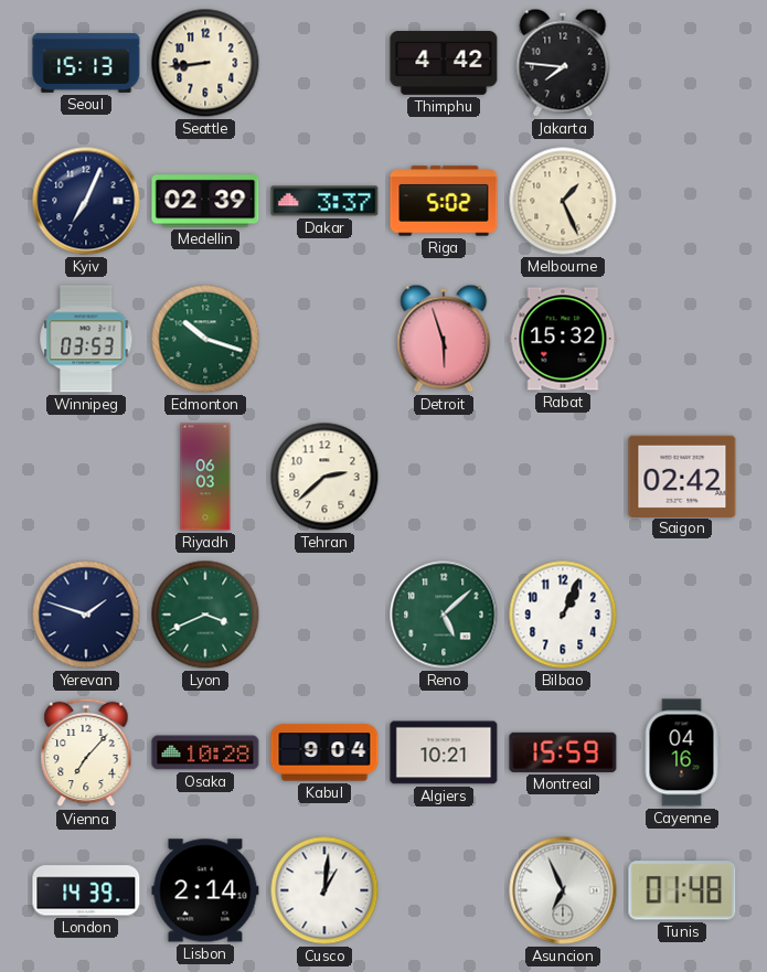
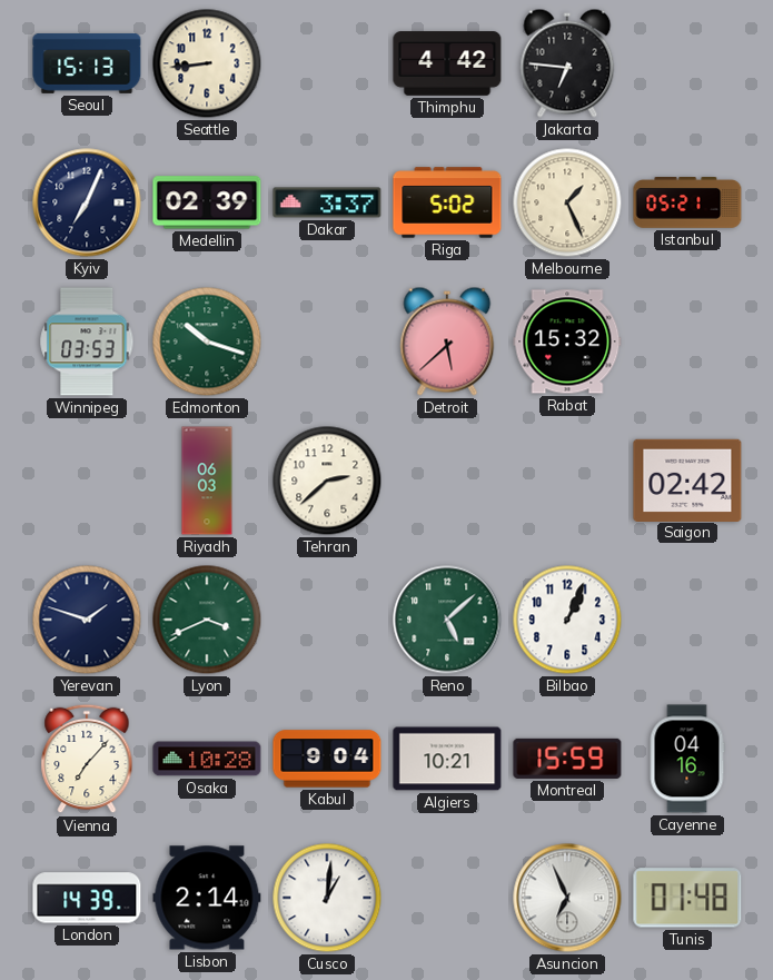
Jakarta: 7:46 -> 6:46
Istanbul: none -> 05:21
Detroit: 5:57 -> 5:38
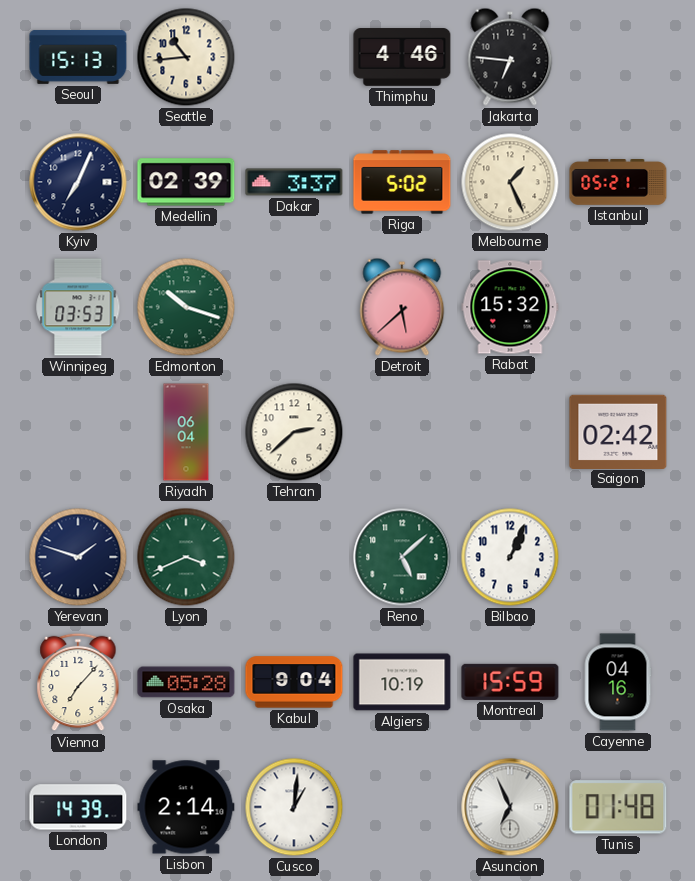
Seattle: 8:44 -> 10:44
Thimphu: 4:42 -> 4:46
Riyadh: 06:03 -> 06:04
Osaka: 10:28 -> 05:28
Algiers: 10:21 -> 10:19
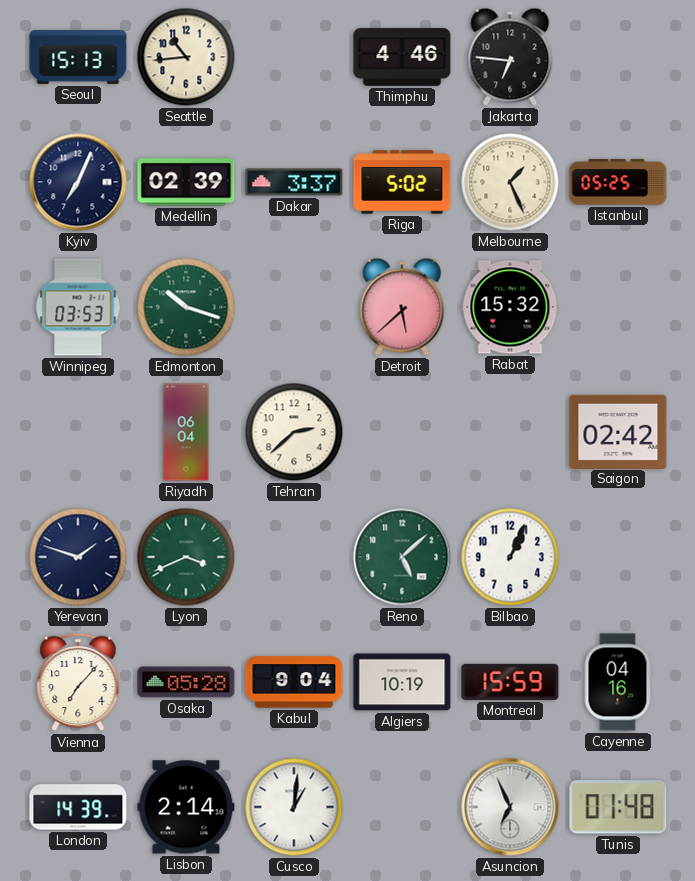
Istanbul: 05:21 -> 05:25
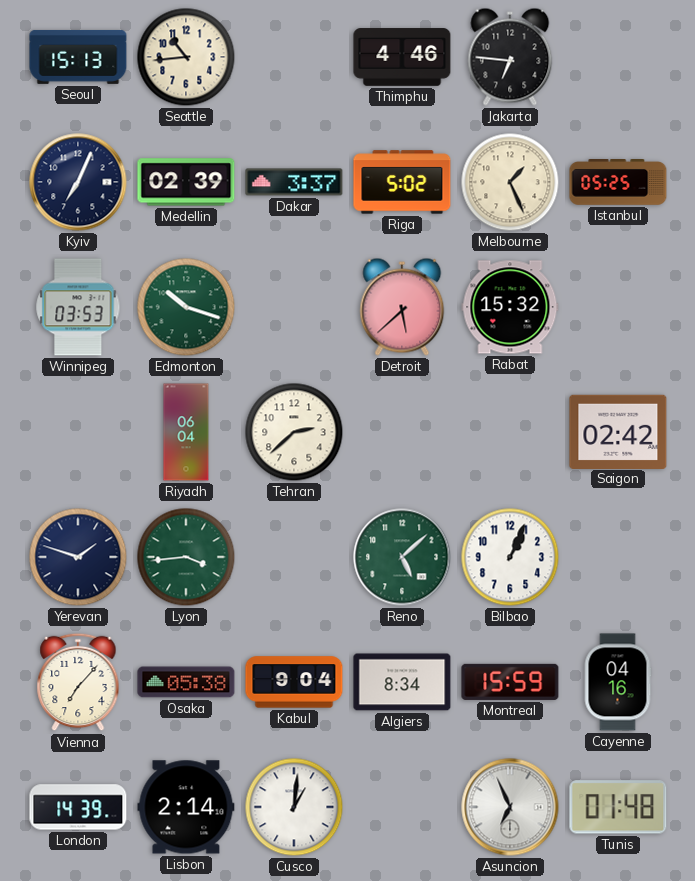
Lyon: 3:41 -> 3:44
Osaka: 05:28 -> 05:38
Algiers: 10:19 -> 8:34
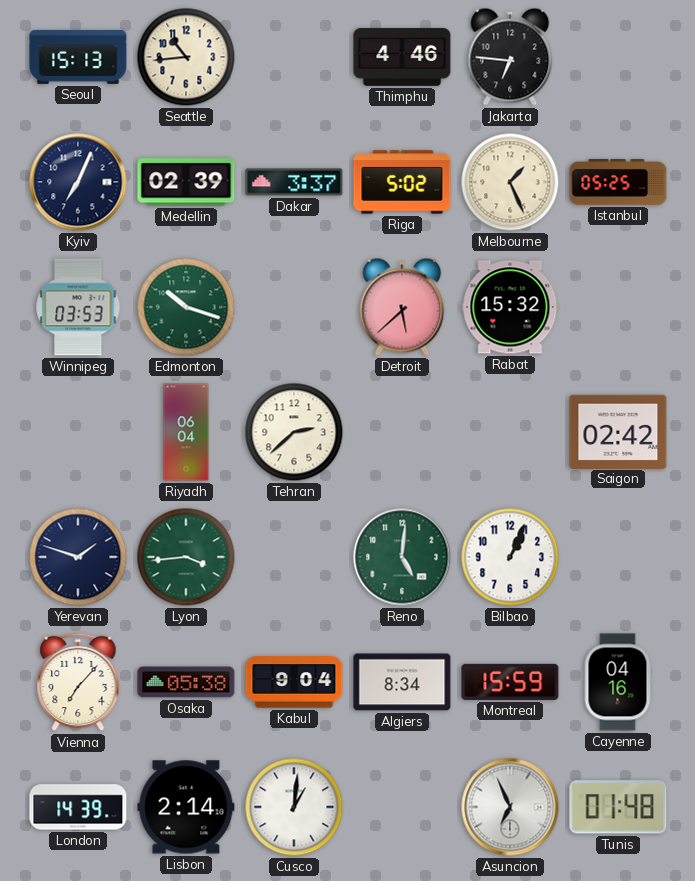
Reno: 5:08 -> 5:01
